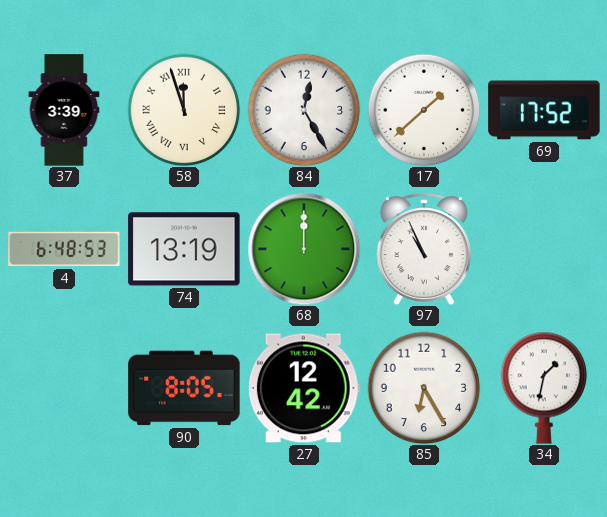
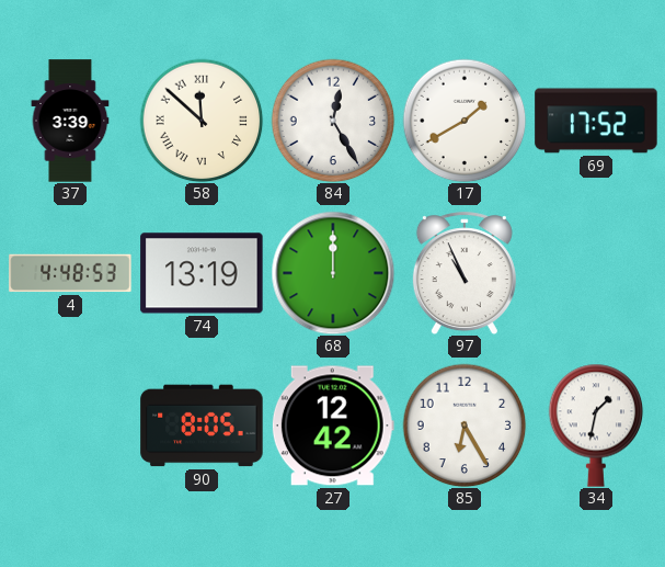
58: 11:57 -> 11:52
17: 1:38 -> 1:40
4: 6:48 -> 4:48
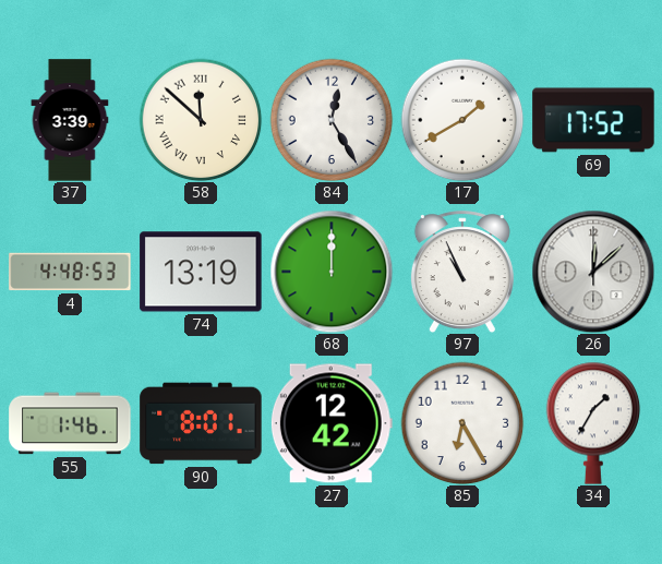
26: none -> 12:08
55: none -> 1:46
90: 8:05 -> 8:01
34: 1:32 -> 1:35
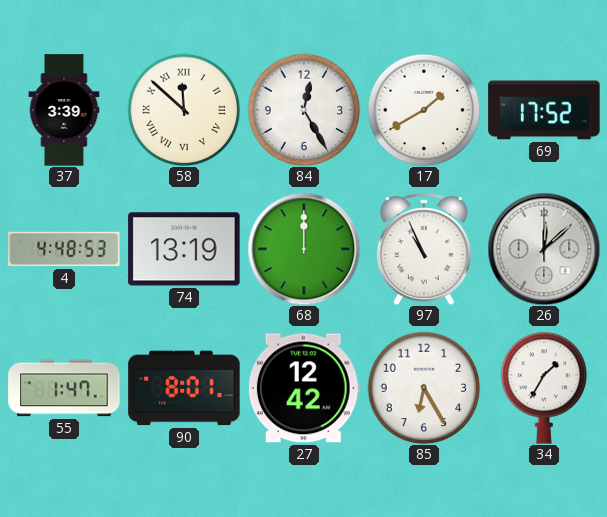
55: 1:46 -> 1:47
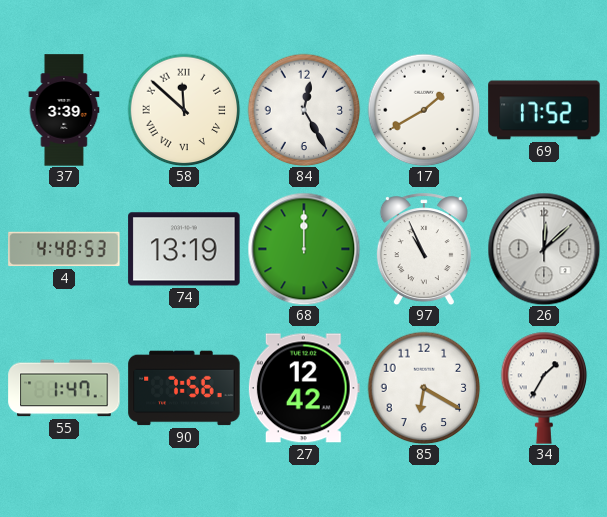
90: 8:01 -> 7:56
85: 6:25 -> 6:20
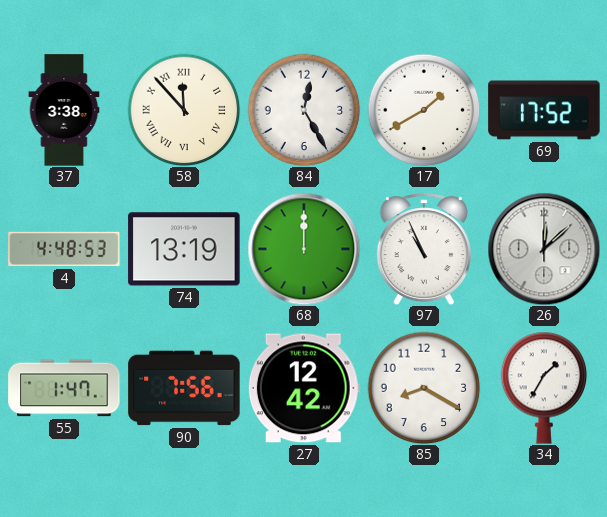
37: 3:39 -> 3:38
58: 11:52 -> 11:53
85: 6:20 -> 8:20
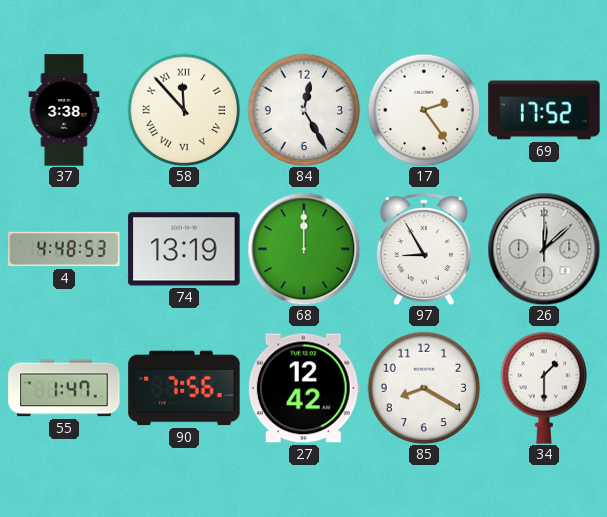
17: 1:40 -> 2:24
97: 10:56 -> 8:55
34: 1:35 -> 1:30
